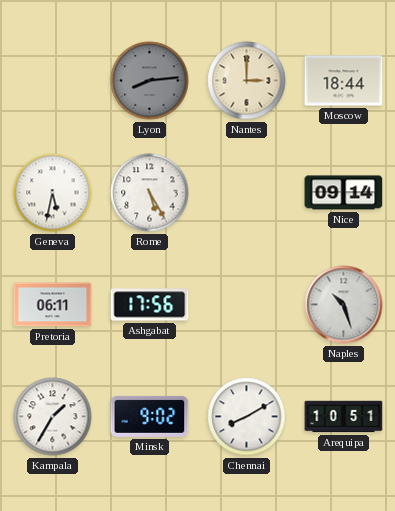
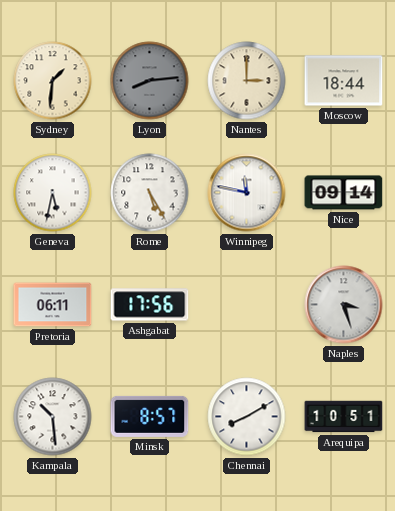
Sydney: none -> 1:31
Winnipeg: none -> 11:47
Naples: 10:27 -> 3:27
Kampala: 1:35 -> 10:29
Minsk: 9:02 -> 8:57
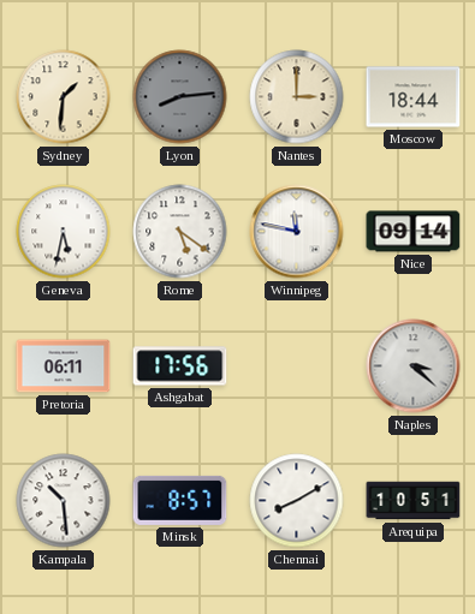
Rome: 5:25 -> 5:21
Naples: 3:27 -> 3:22
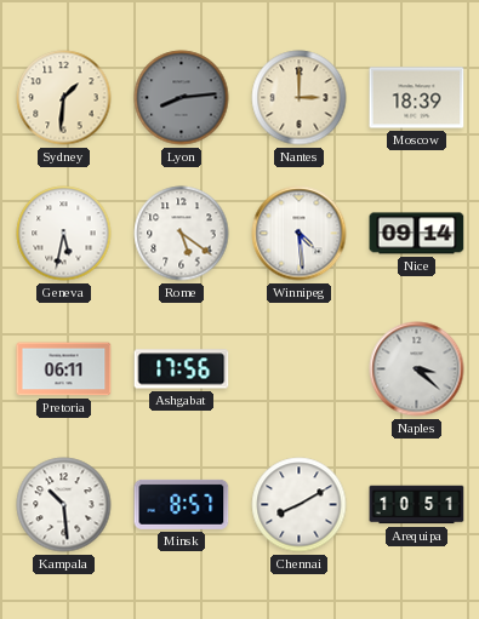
Moscow: 18:44 -> 18:39
Winnipeg: 11:47 -> 4:29
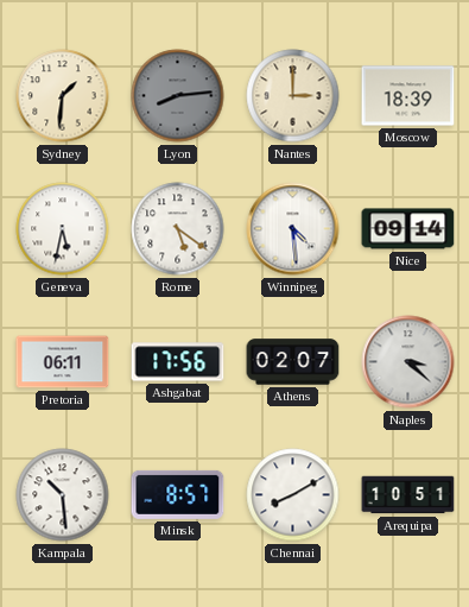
Athens: none -> 02:07
